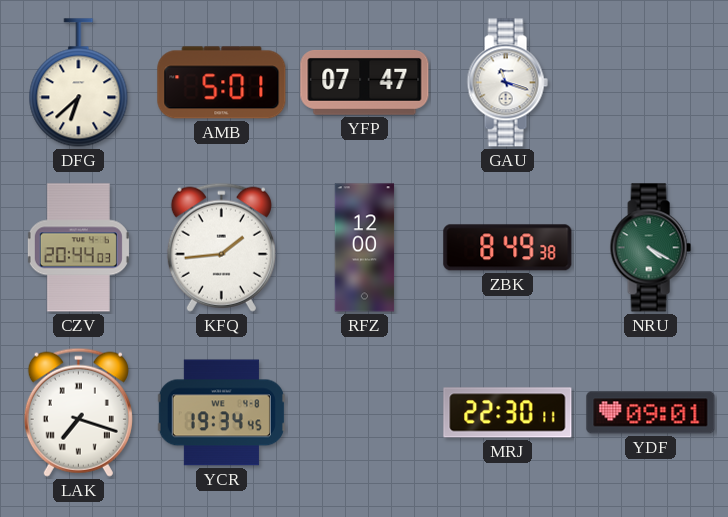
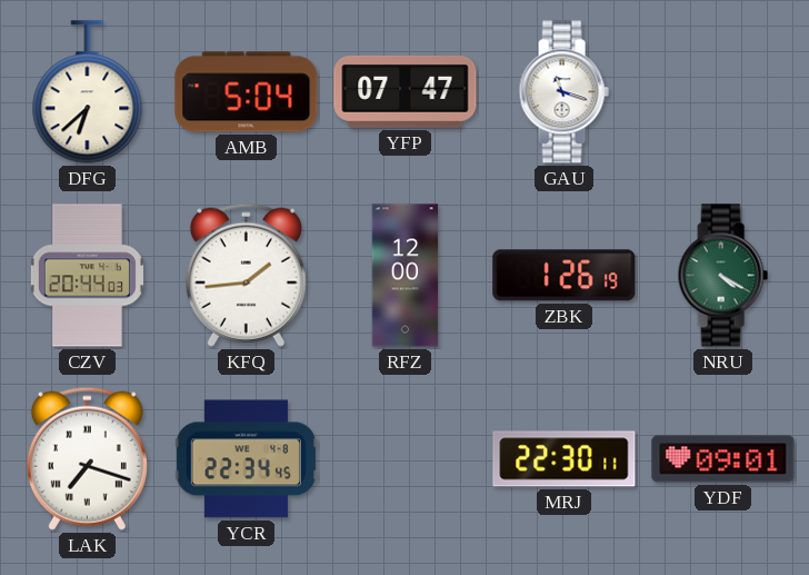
AMB: 5:01 -> 5:04
ZBK: 8:49 -> 1:26
YCR: 19:34 -> 22:34
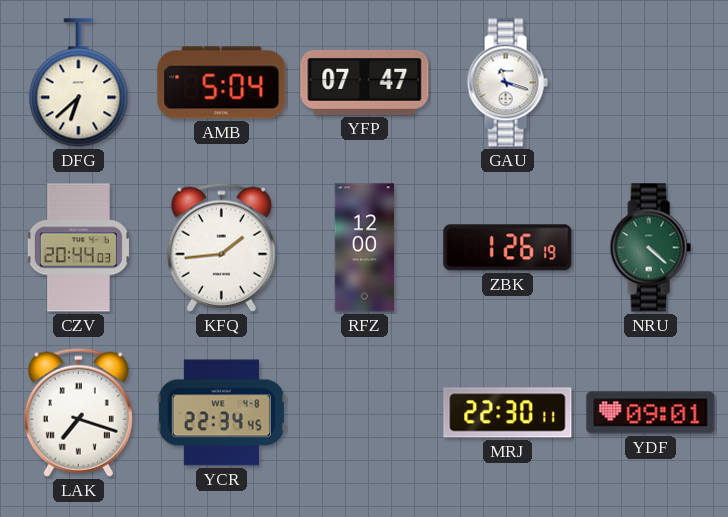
NRU: 4:20 -> 4:22
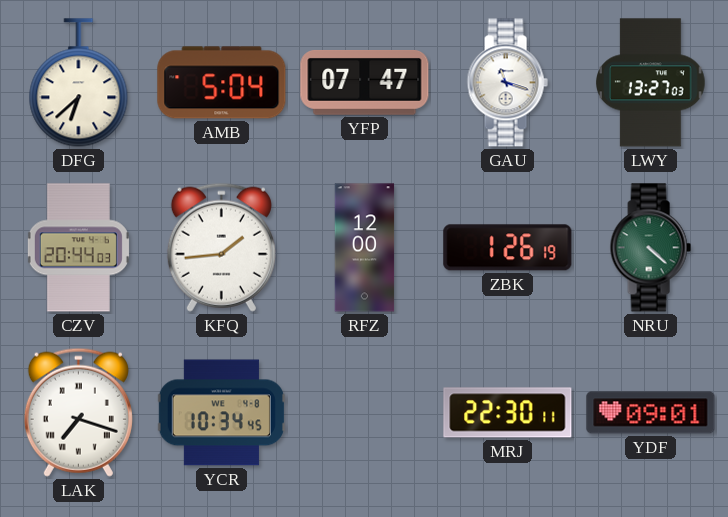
LWY: none -> 13:27
YCR: 22:34 -> 10:34
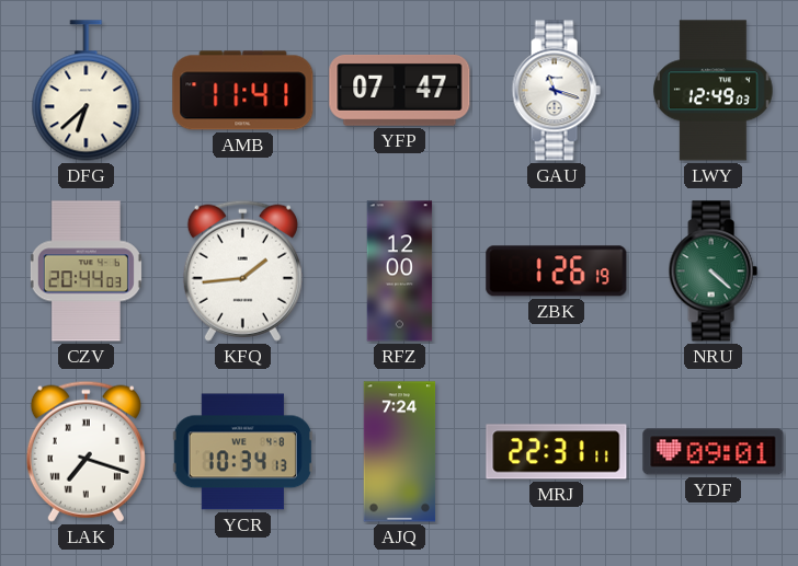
AMB: 5:04 -> 11:41
LWY: 13:27 -> 12:49
YCR: 10:34:45 -> 10:34:13
AJQ: none -> 7:24
MRJ: 22:30 -> 22:31
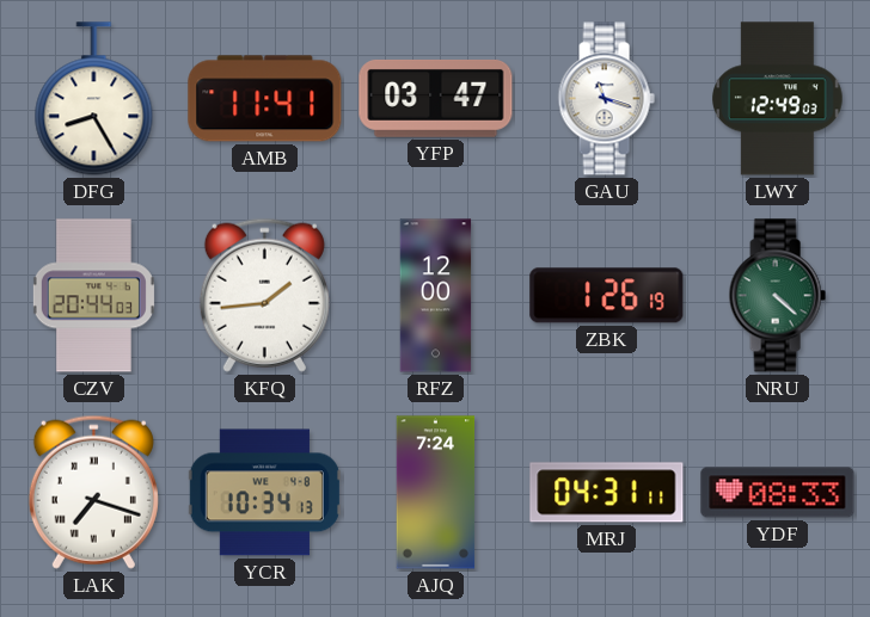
DFG: 6:38 -> 8:25
YFP: 07:47 -> 03:47
MRJ: 22:31 -> 04:31
YDF: 09:01 -> 08:33
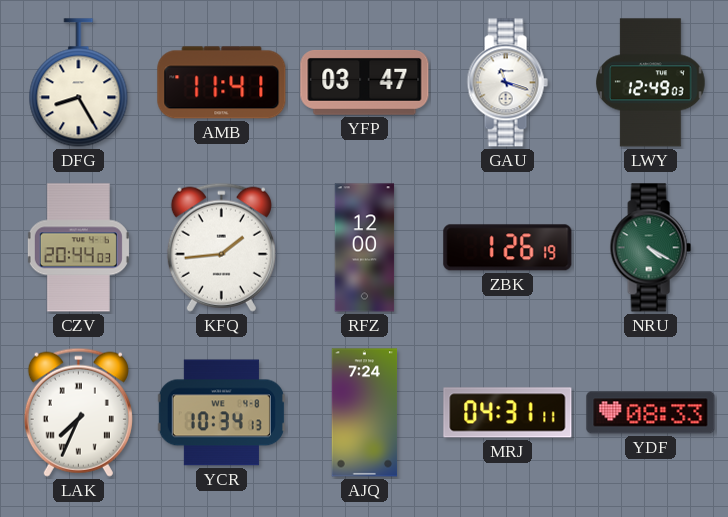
NRU: 4:22 -> 4:20
LAK: 7:18 -> 7:34
